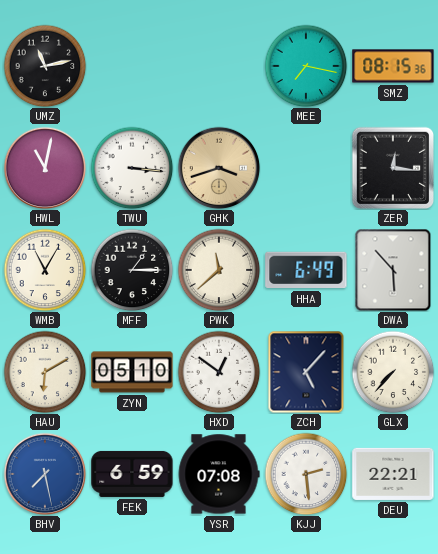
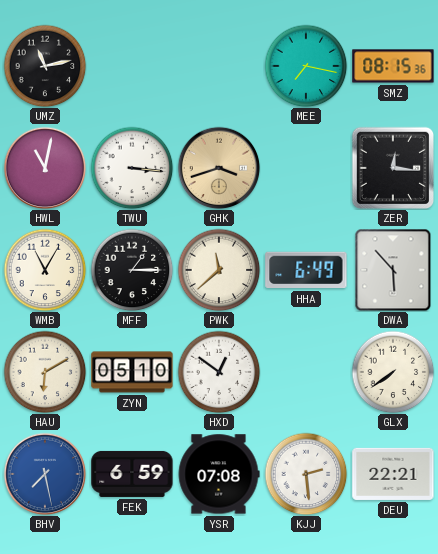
ZCH: 5:07 -> none
GLX: 7:37 -> 7:39
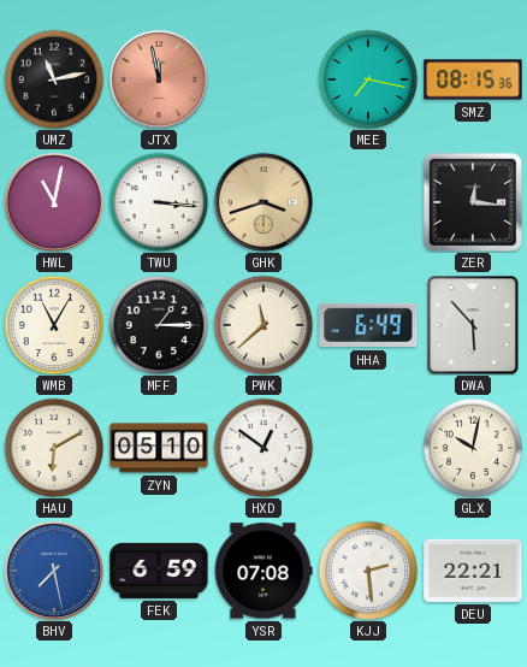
JTX: none -> 11:58
GLX: 7:39 -> 10:02
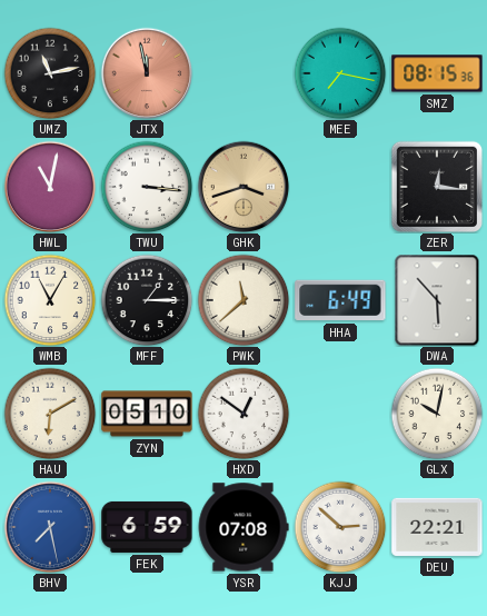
KJJ: 2:29 -> 2:52
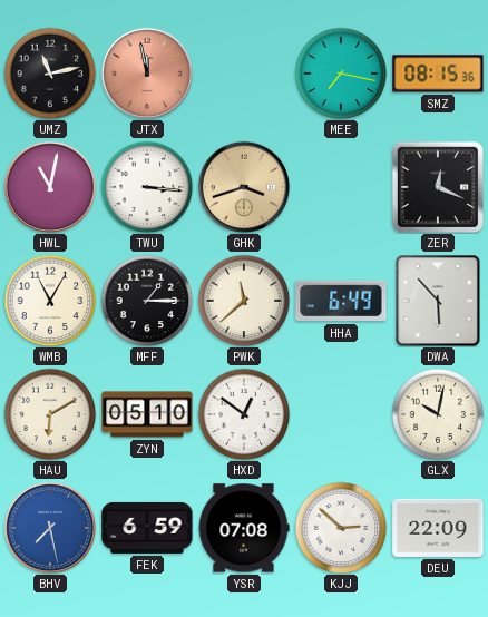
ZER: 12:16 -> 12:19
DEU: 22:21 -> 22:09
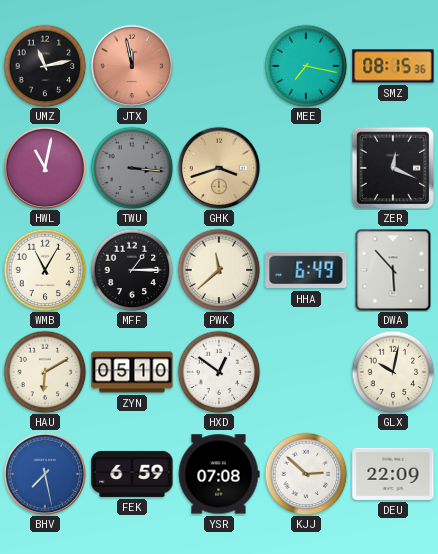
TWU dial: white -> grey
